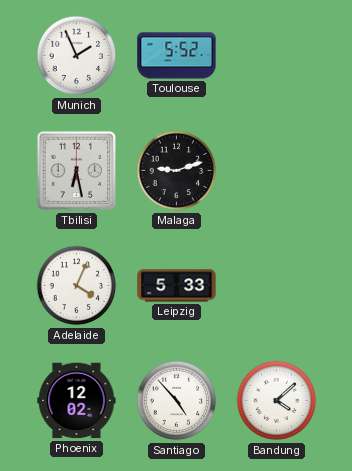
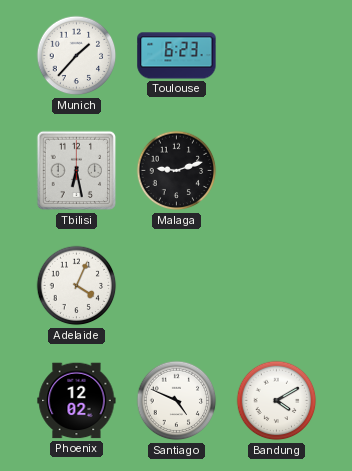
Munich: 1:56 -> 1:37
Toulouse: 5:52 -> 6:23
Leipzig: 5:33 -> none
Santiago: 4:53 -> 4:49
Bandung: 4:08 -> 4:10
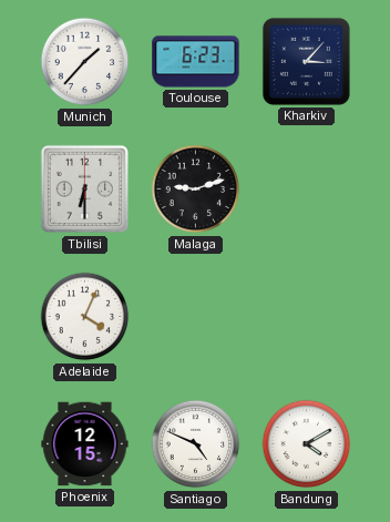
Kharkiv: none -> 3:07
Tbilisi: 6:28 -> 6:30
Phoenix: 12:02 -> 12:15
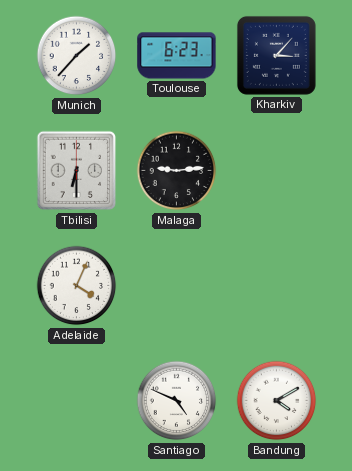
Malaga: 9:12 -> 9:14
Phoenix: 12:15 -> none
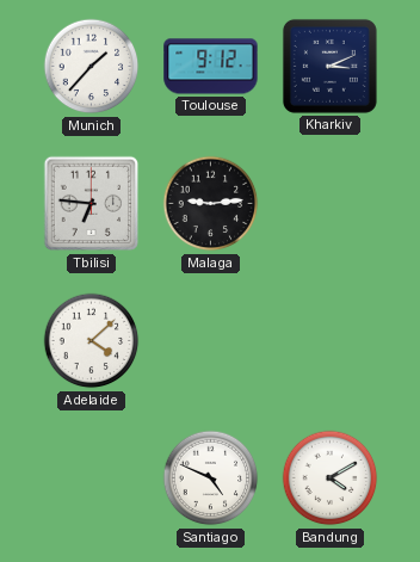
Toulouse: 6:23 -> 9:12
Kharkiv: 3:07 -> 3:11
Tbilisi: 6:30 -> 6:46
Adelaide: 4:04 -> 4:08
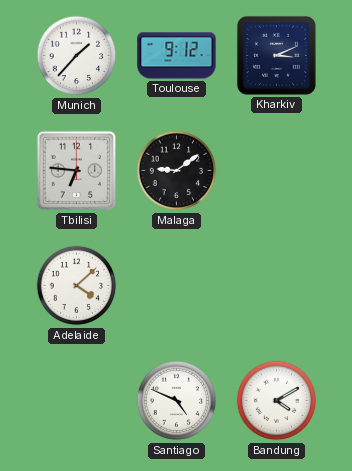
Malaga: 9:14 -> 9:09
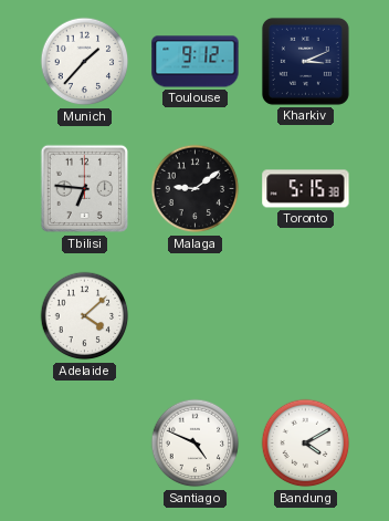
Toronto: none -> 5:15
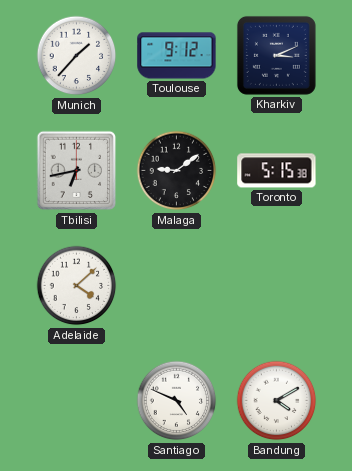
Tbilisi: 6:46 -> 6:43
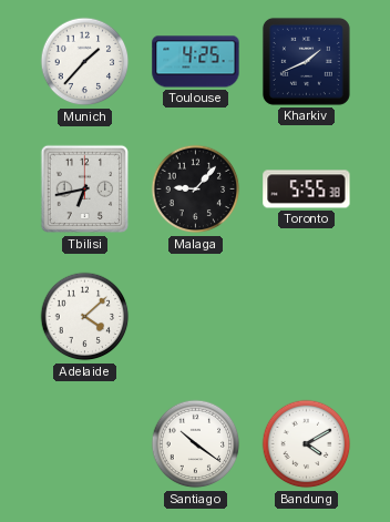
Toulouse: 9:12 -> 4:25
Kharkiv: 3:11 -> 1:41
Malaga: 9:09 -> 9:07
Toronto: 5:15 -> 5:55
Santiago: 4:49 -> 10:21
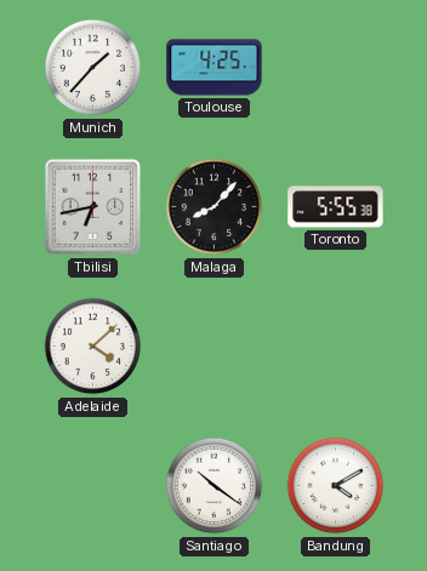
Kharkiv: 1:41 -> none
Malaga: 9:07 -> 8:07
